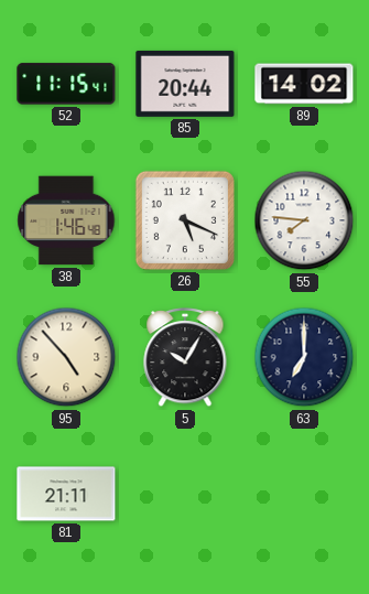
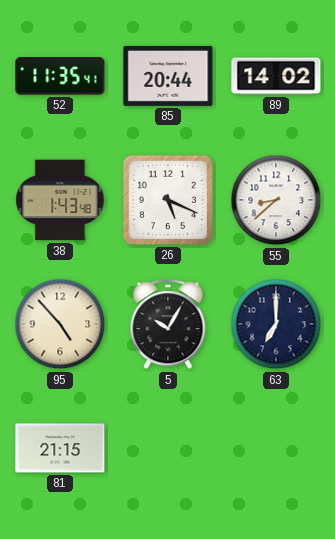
52: 11:15 -> 11:35
38: 1:46 -> 1:43
55: 7:46 -> 8:38
81: 21:11 -> 21:15
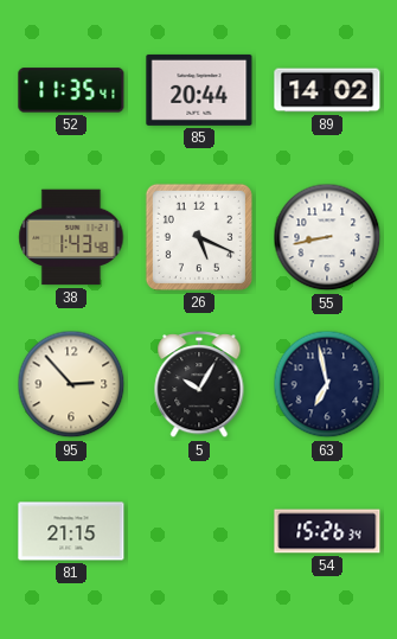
55: 8:38 -> 8:43
95: 4:53 -> 2:53
63: 7:00 -> 6:58
54: none -> 15:26
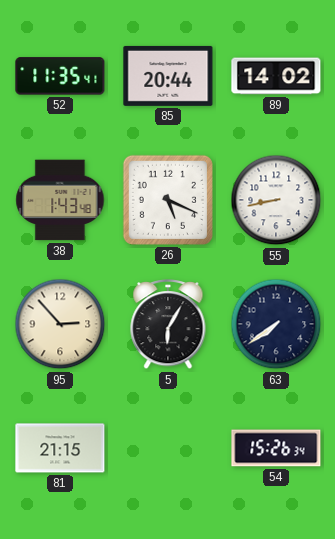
5: 10:05 -> 6:05
63: 6:58 -> 7:39
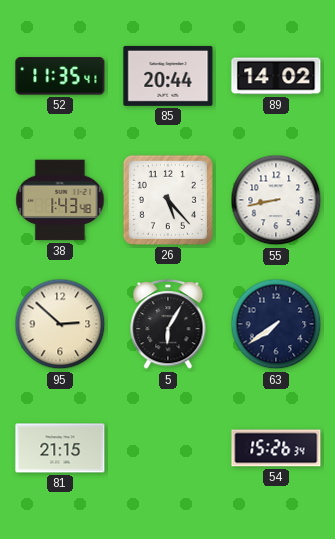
26: 5:19 -> 5:23
95: 2:53 -> 2:52
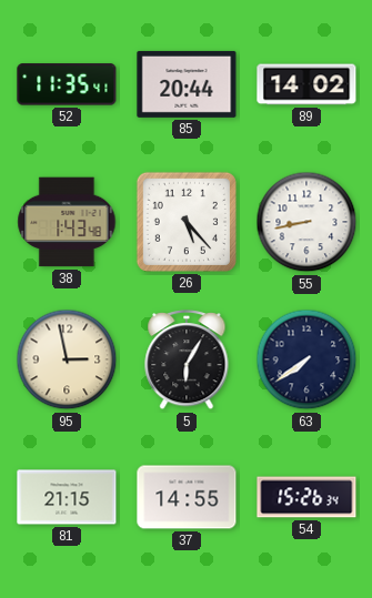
95: 2:52 -> 2:58
37: none -> 14:55
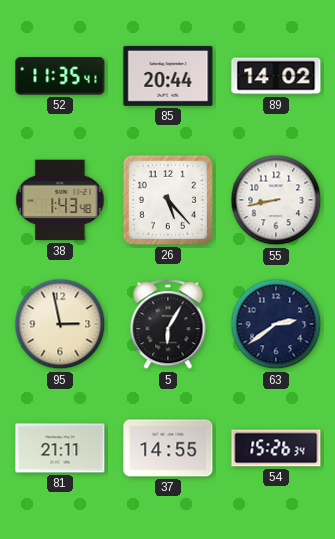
63: 7:39 -> 2:39
81: 21:15 -> 21:11
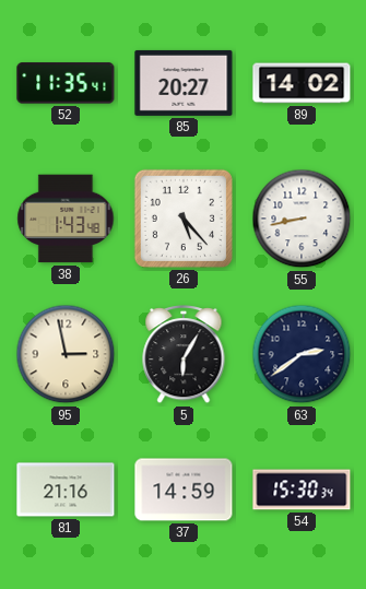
85: 20:44 -> 20:27
81: 21:11 -> 21:16
37: 14:55 -> 14:59
54: 15:26 -> 15:30
